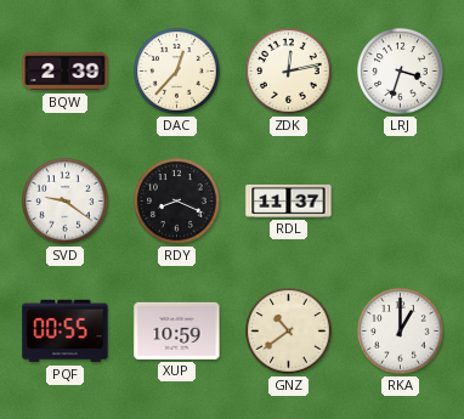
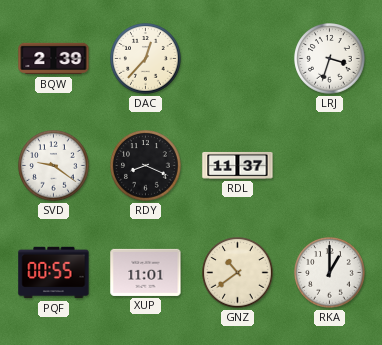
ZDK: 12:13 -> none
XUP: 10:59 -> 11:01
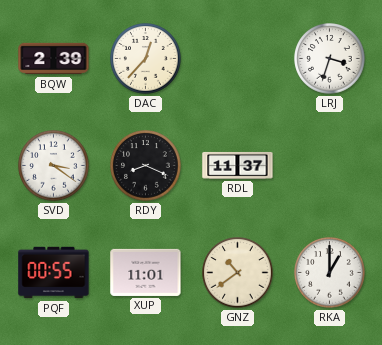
SVD: 9:21 -> 3:21
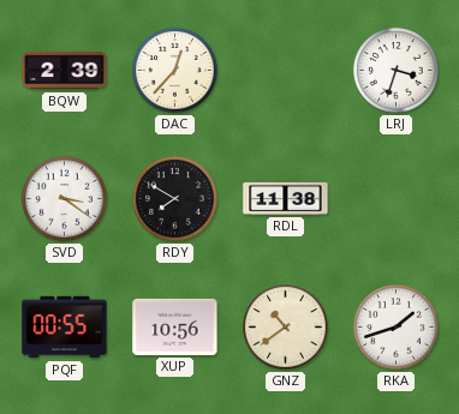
RDY: 8:19 -> 7:50
RDL: 11:37 -> 11:38
XUP: 11:01 -> 10:56
RKA: 1:00 -> 1:42
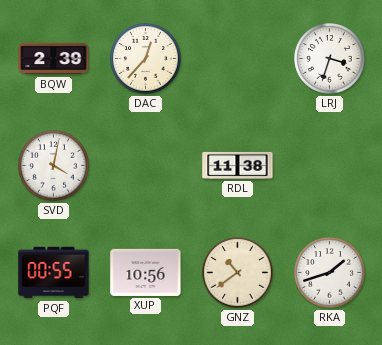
SVD: 3:21 -> 4:02
RDY: 7:50 -> none
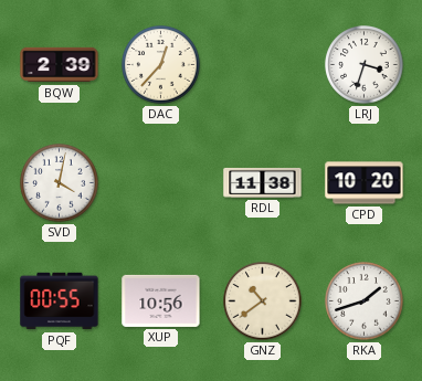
CPD: none -> 10:20
